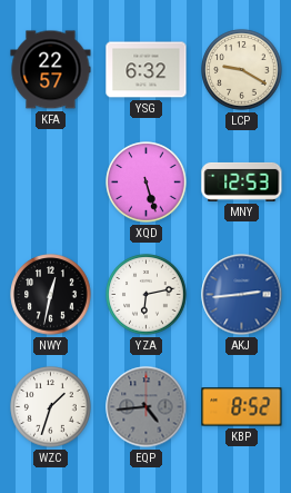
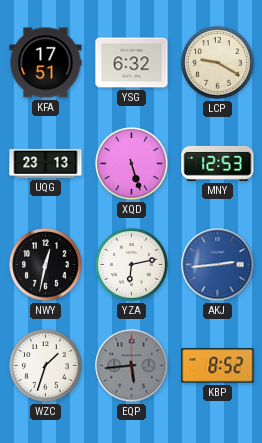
KFA: 22:57 -> 17:51
UQG: none -> 23:13
EQP: 4:44 -> 5:44
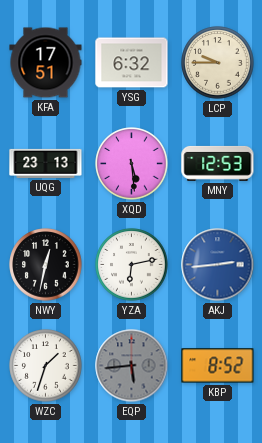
LCP: 9:20 -> 9:45
XQD: 5:27 -> 5:29
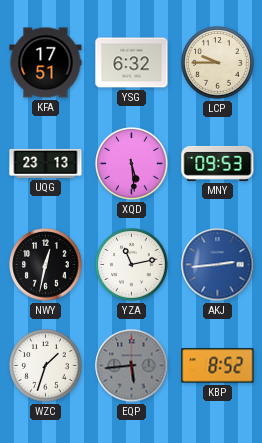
MNY: 12:53 -> 09:53
YZA: 6:13 -> 11:13
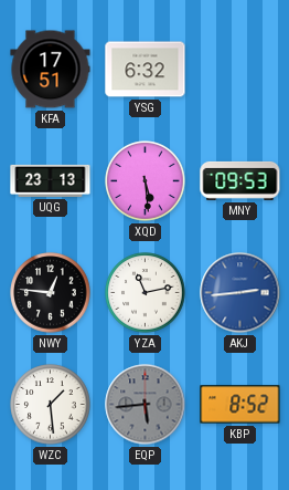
LCP: 9:45 -> none
NWY: 12:32 -> 12:46
WZC: 1:33 -> 1:29
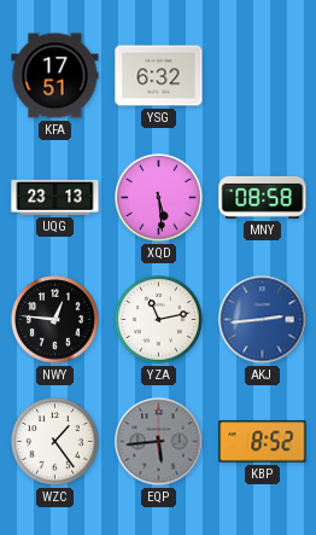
MNY: 09:53 -> 08:58
WZC: 1:29 -> 1:24
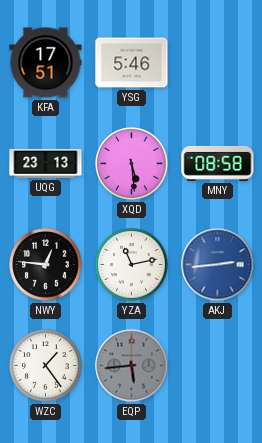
YSG: 6:32 -> 5:46
KBP: 8:52 -> none
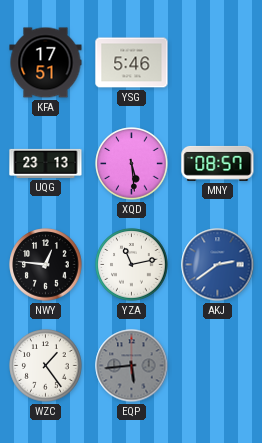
MNY: 08:58 -> 08:57
AKJ: 2:44 -> 2:39
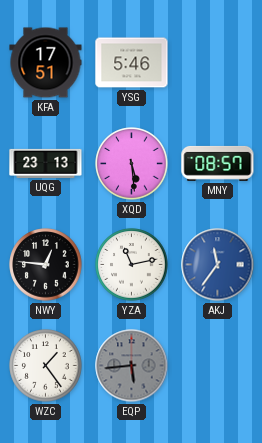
AKJ: 2:39 -> 11:36
